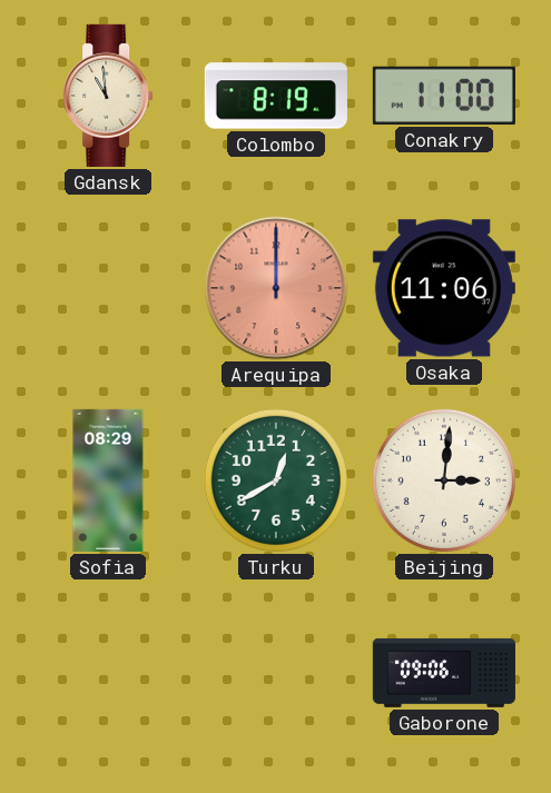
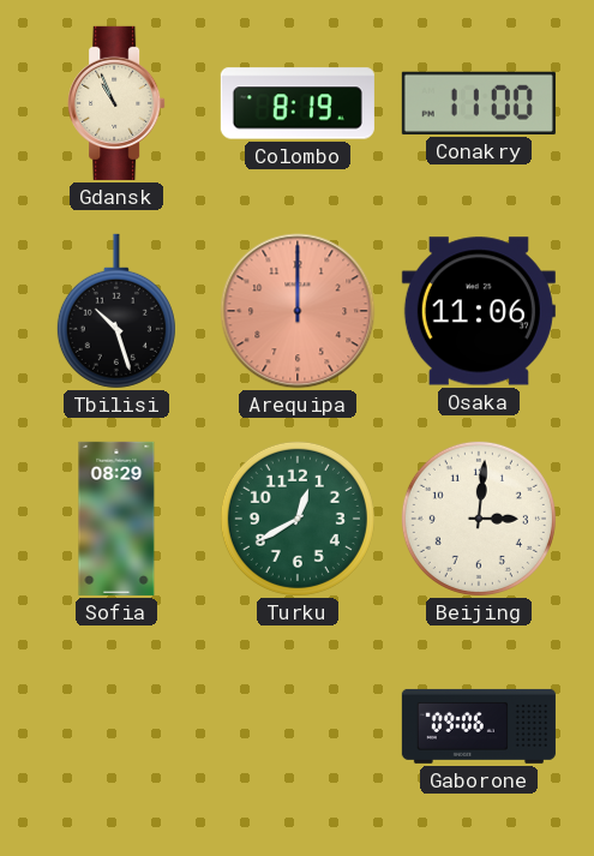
Gdansk: 10:59 -> 10:56
Tbilisi: none -> 10:27
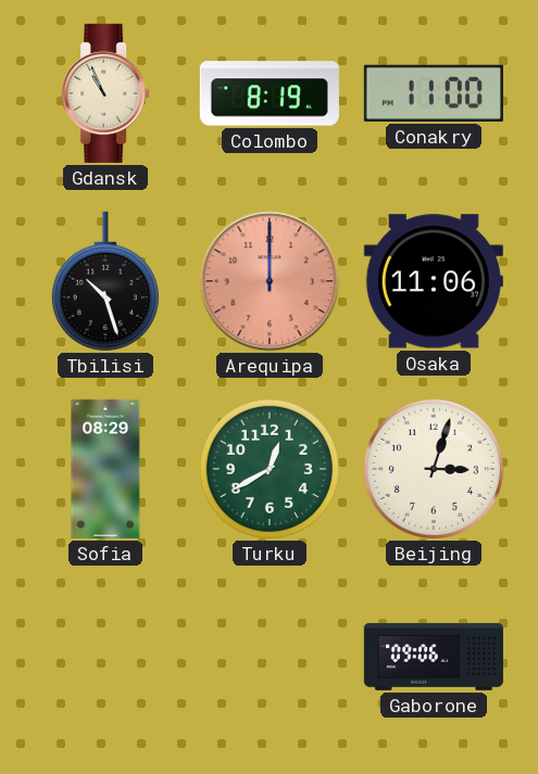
Beijing: 3:01 -> 3:03
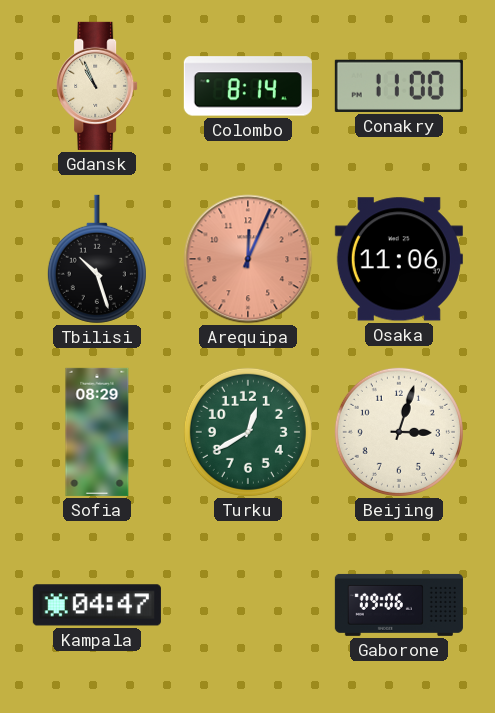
Colombo: 8:19 -> 8:14
Arequipa: 12:00 -> 12:04
Kampala: none -> 04:47
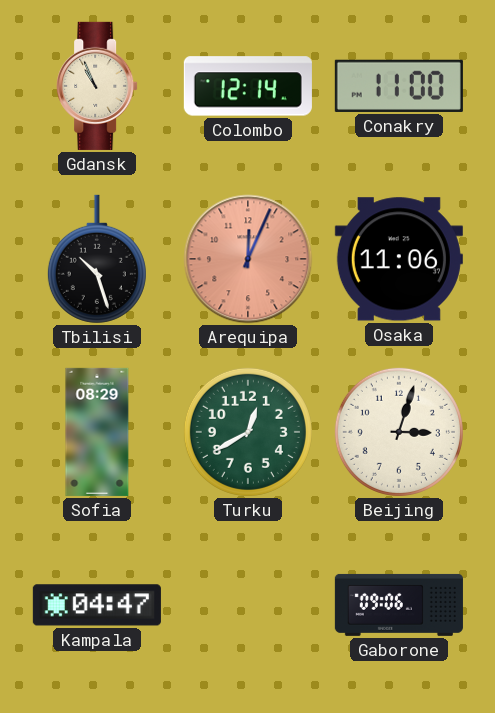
Colombo: 8:14 -> 12:14
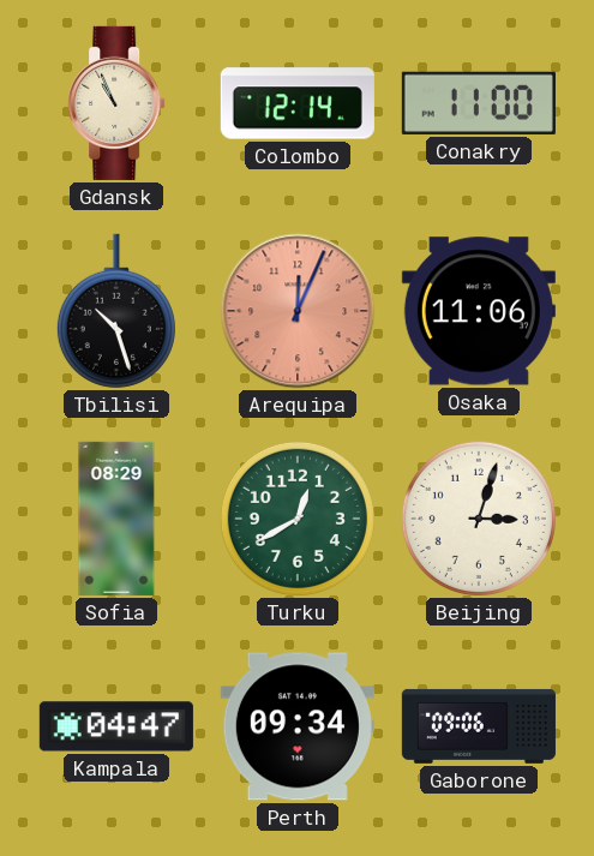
Perth: none -> 09:34
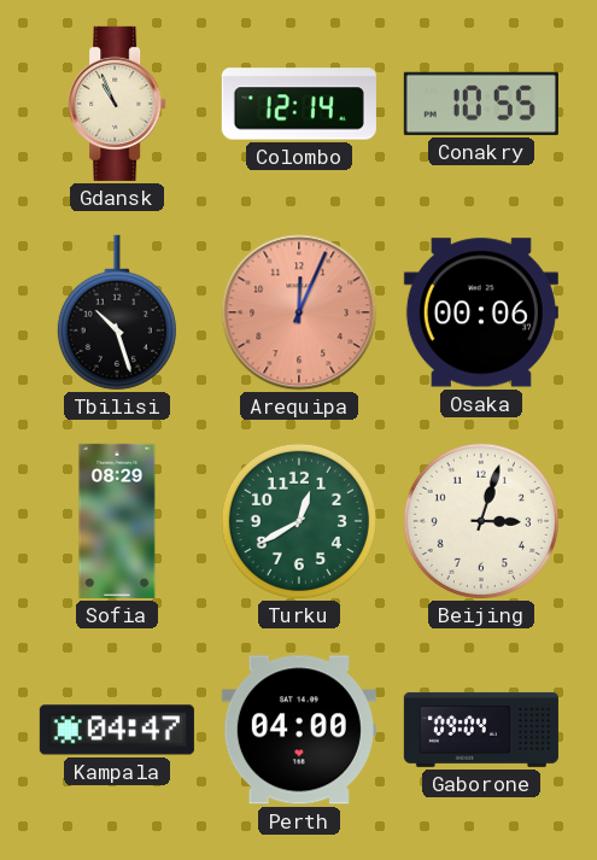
Conakry: 11:00 -> 10:55
Osaka: 11:06 -> 00:06
Perth: 09:34 -> 04:00
Gaborone: 09:06 -> 09:04
